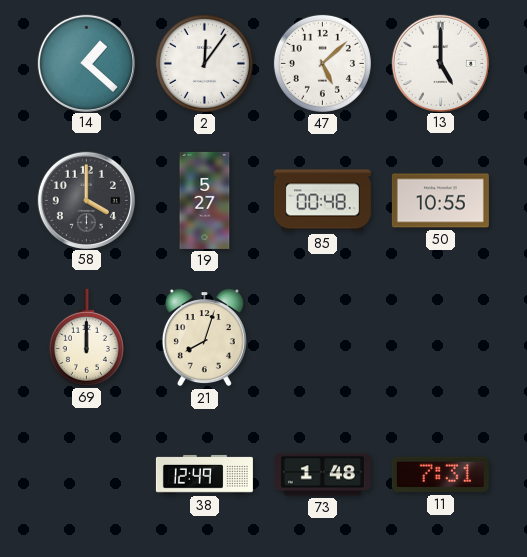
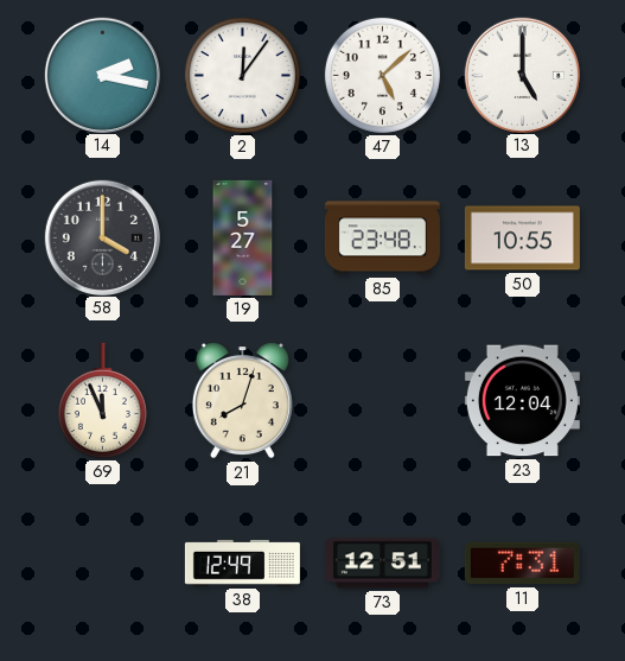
14: 1:22 -> 2:17
85: 00:48 -> 23:48
69: 12:00 -> 11:56
23: none -> 12:04
73: 1:48 -> 12:51
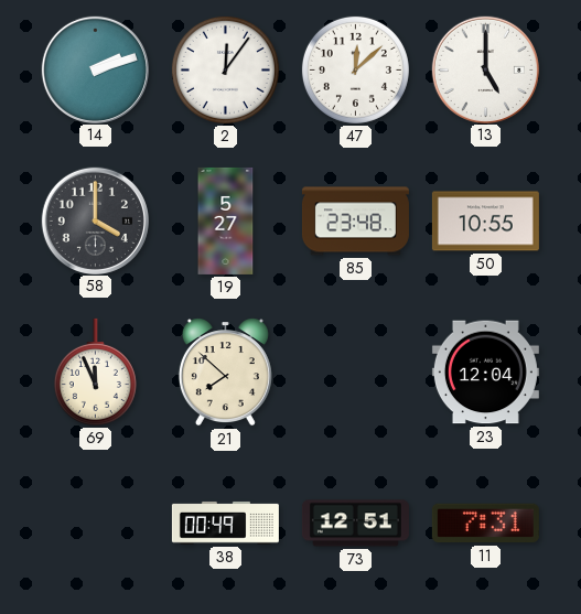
14: 2:17 -> 2:12
47: 5:08 -> 12:08
21: 8:03 -> 7:52
38: 12:49 -> 00:49
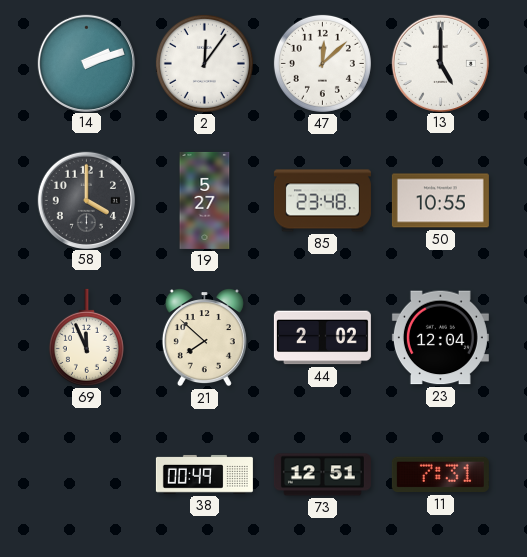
44: none -> 2:02
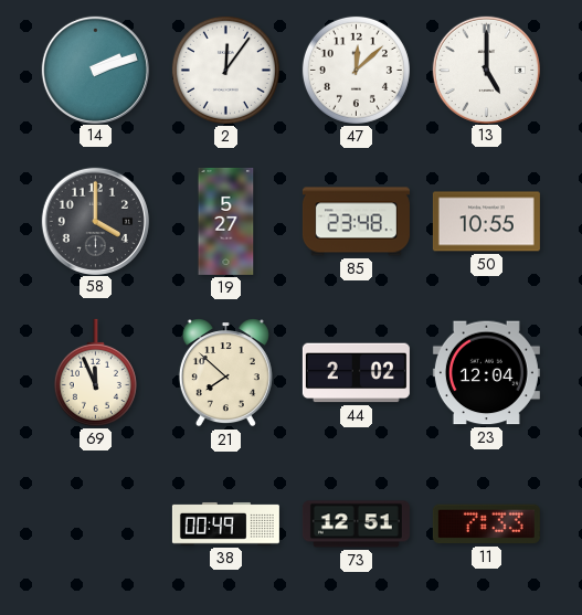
11: 7:31 -> 7:33
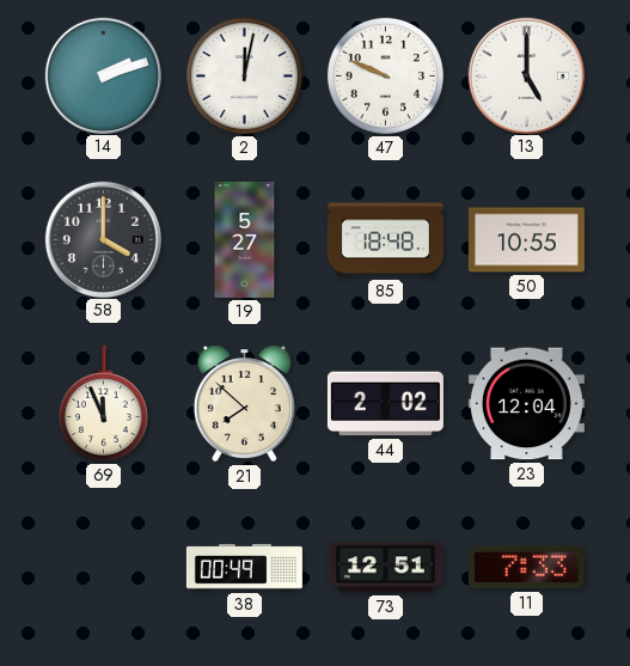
2: 12:06 -> 12:02
47: 12:08 -> 9:49
85: 23:48 -> 18:48
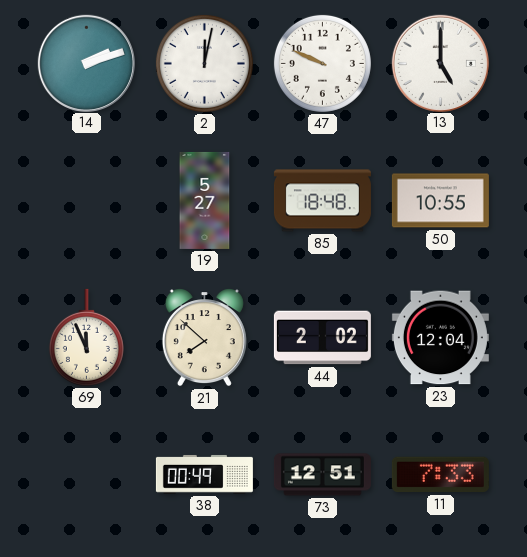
58: 4:00 -> none
